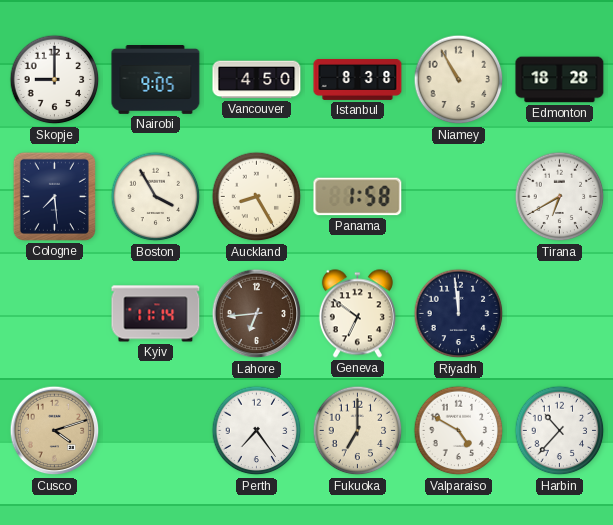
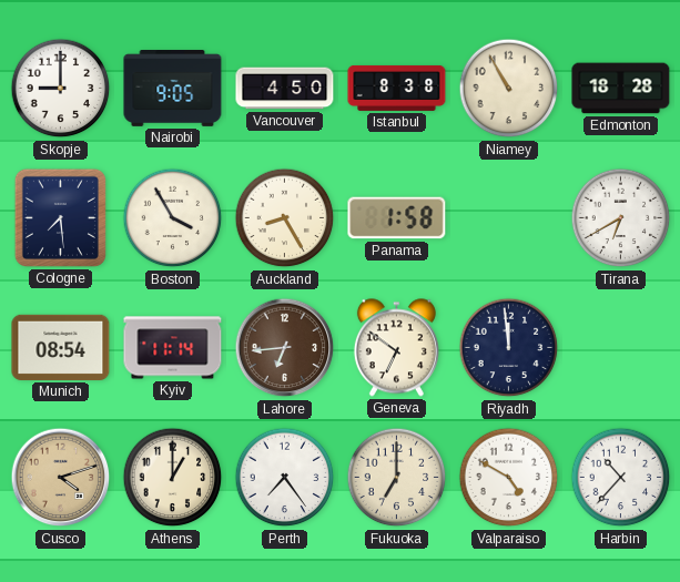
Munich: none -> 08:54
Athens: none -> 1:00
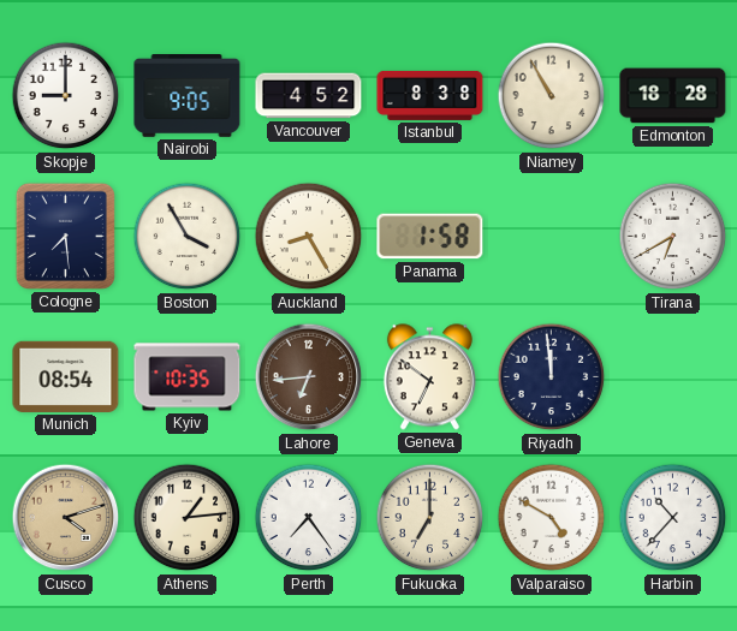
Vancouver: 4:50 -> 4:52
Kyiv: 11:14 -> 10:35
Athens: 1:00 -> 1:14
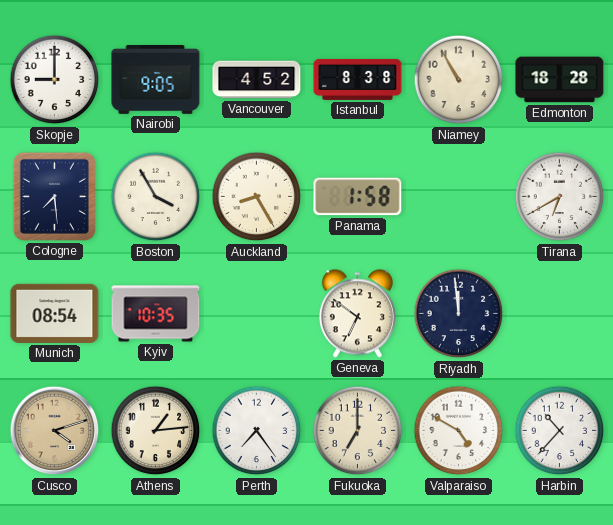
Lahore: 6:44 -> none
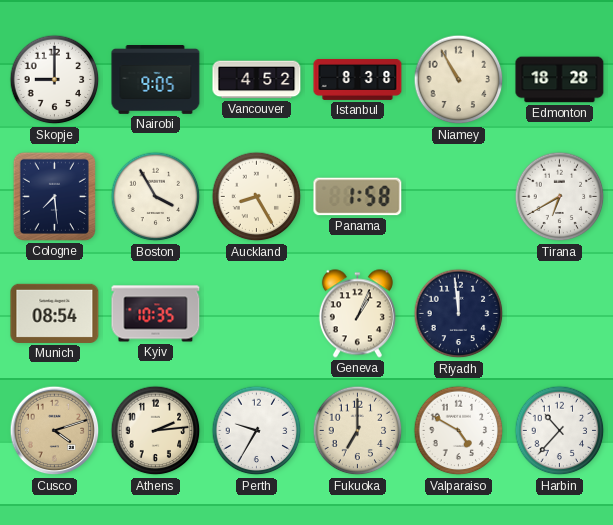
Geneva: 6:51 -> 1:04
Athens: 1:14 -> 2:14
Perth: 7:24 -> 9:35
